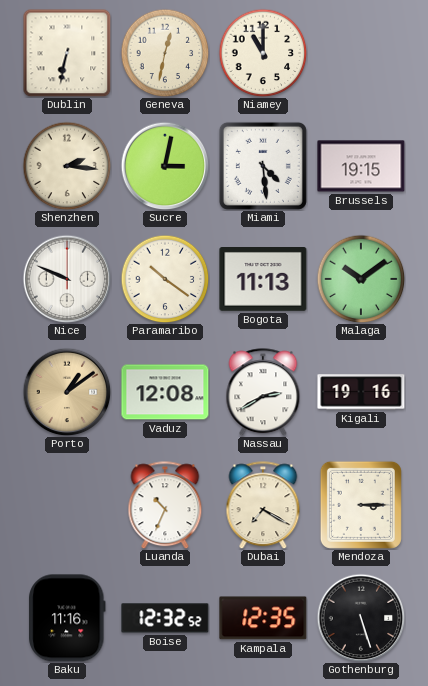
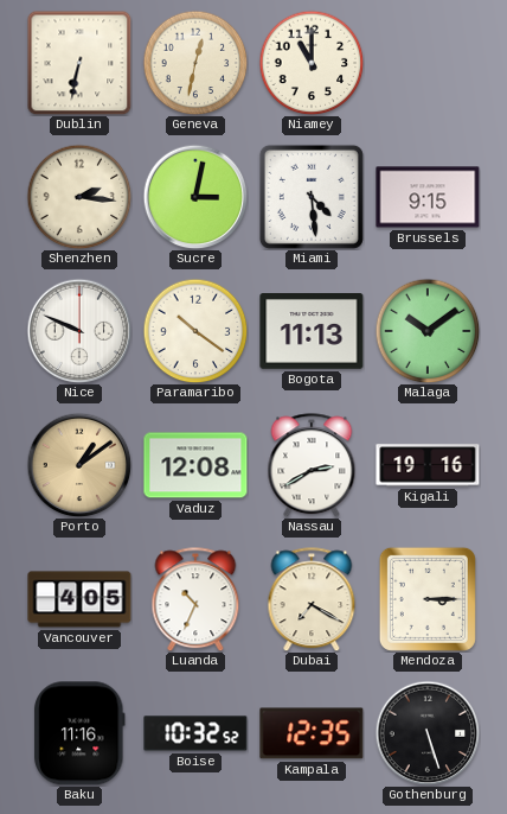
Brussels: 19:15 -> 9:15
Vancouver: none -> 4:05
Boise: 12:32 -> 10:32
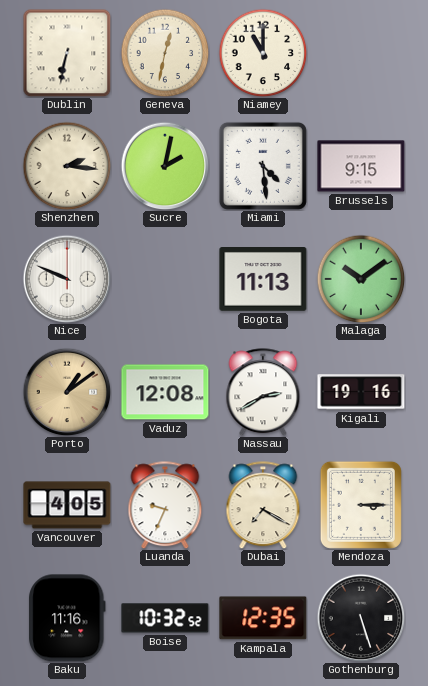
Sucre: 3:02 -> 2:02
Paramaribo: 10:21 -> none
Luanda: 10:34 -> 9:34
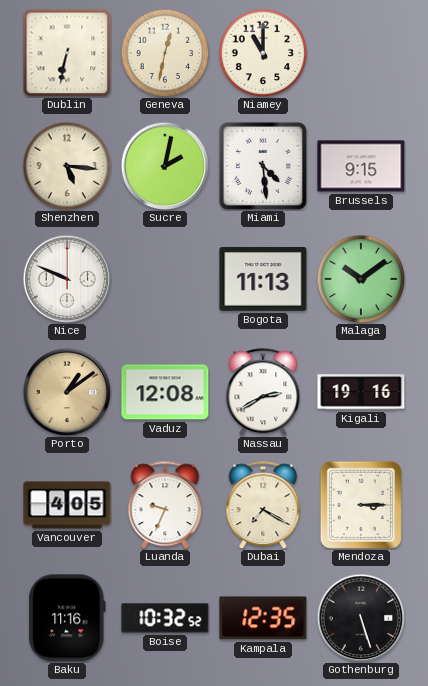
Shenzhen: 2:16 -> 5:16
